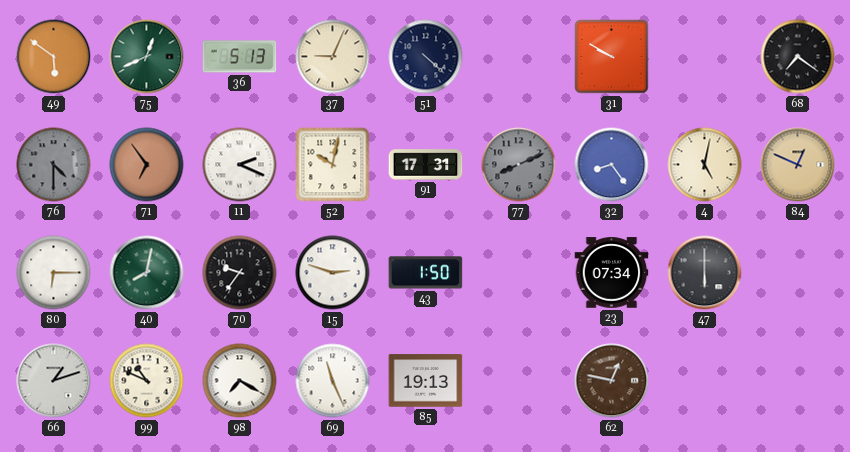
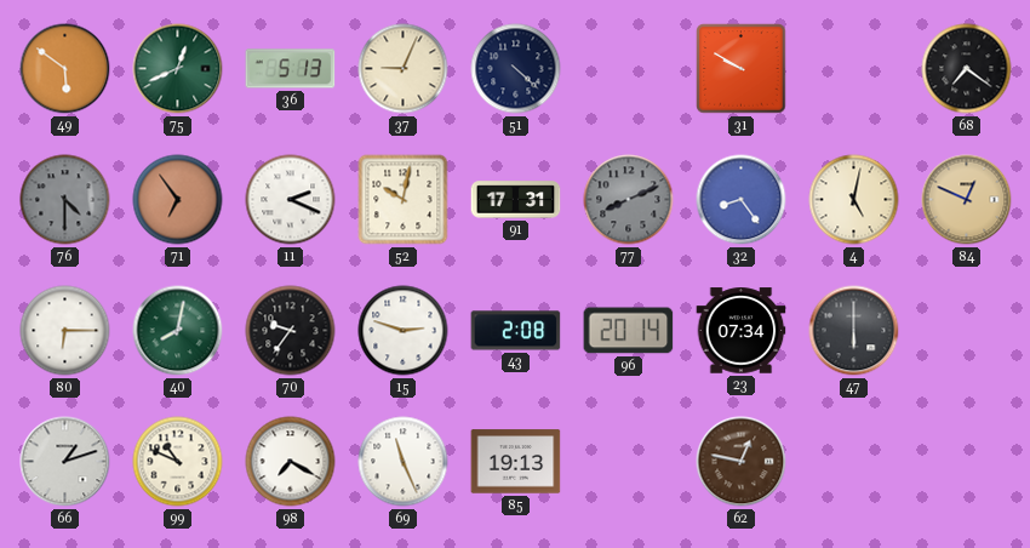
43: 1:50 -> 2:08
96: none -> 20:14
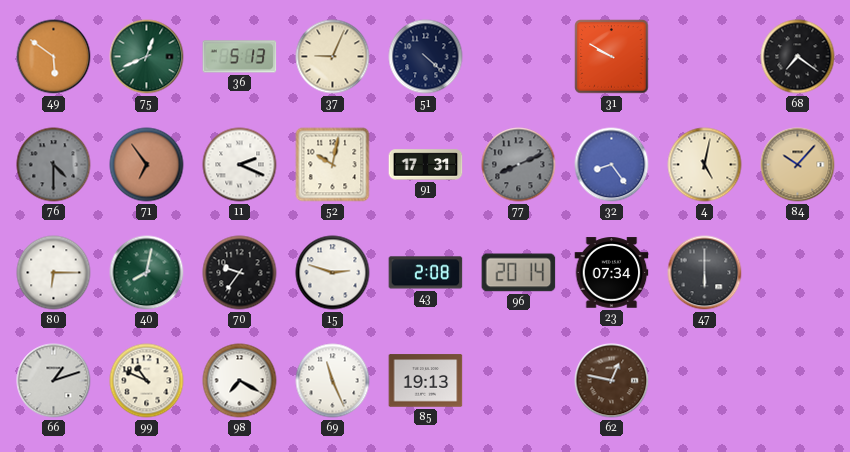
84: 12:49 -> 10:07
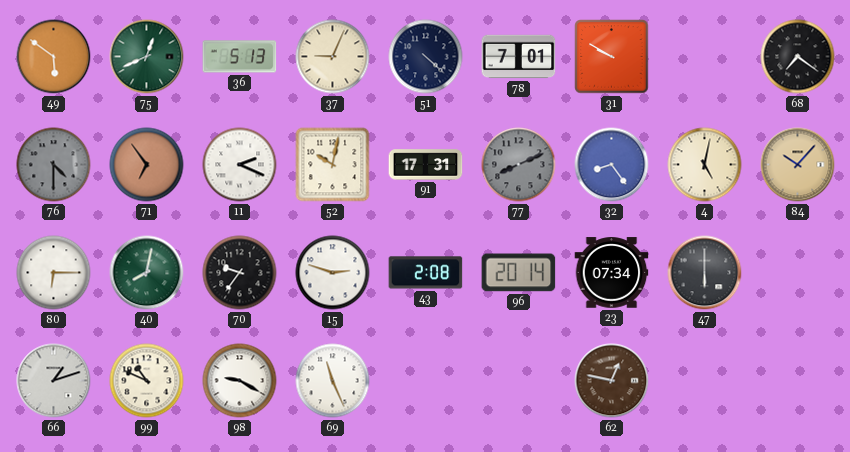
78: none -> 7:01
98: 7:20 -> 9:20
85: 19:13 -> none
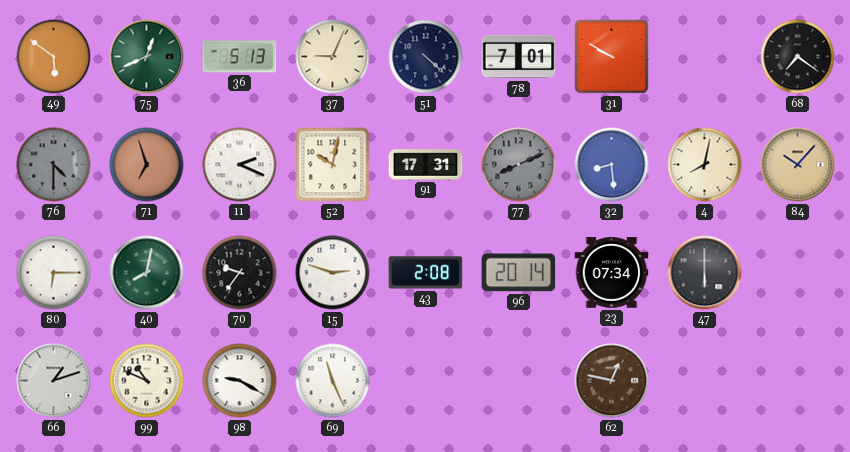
71: 6:54 -> 6:57
32: 8:24 -> 8:29
4: 5:02 -> 8:02
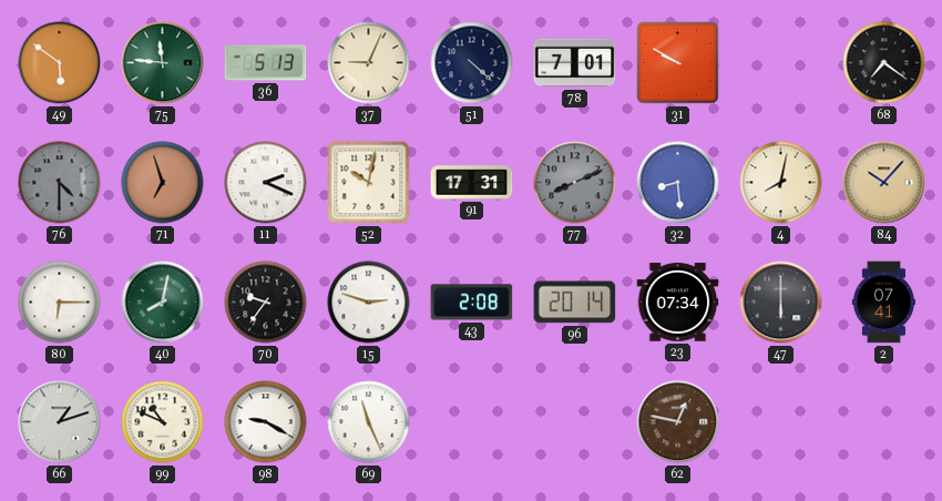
75: 12:41 -> 11:46
2: none -> 07:41
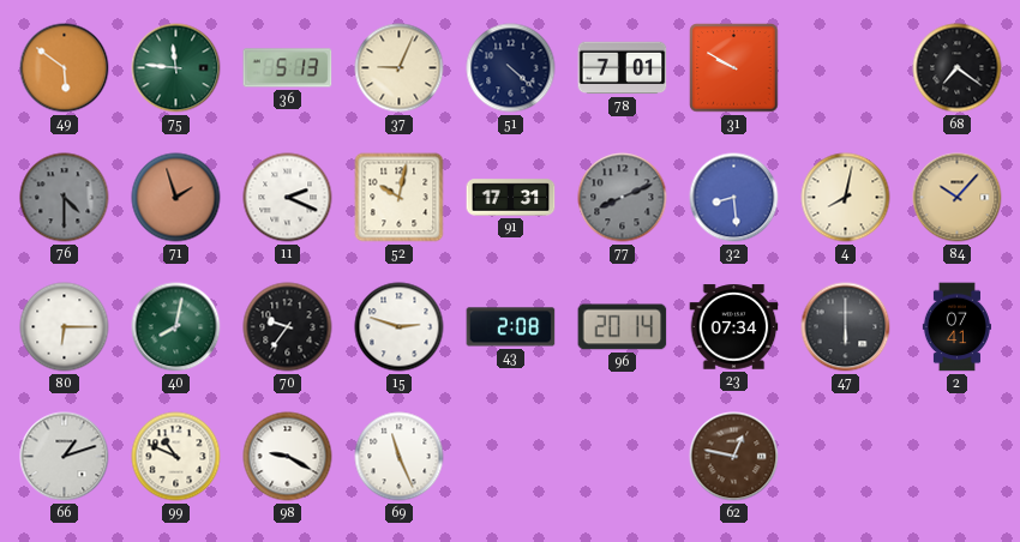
71: 6:57 -> 1:57
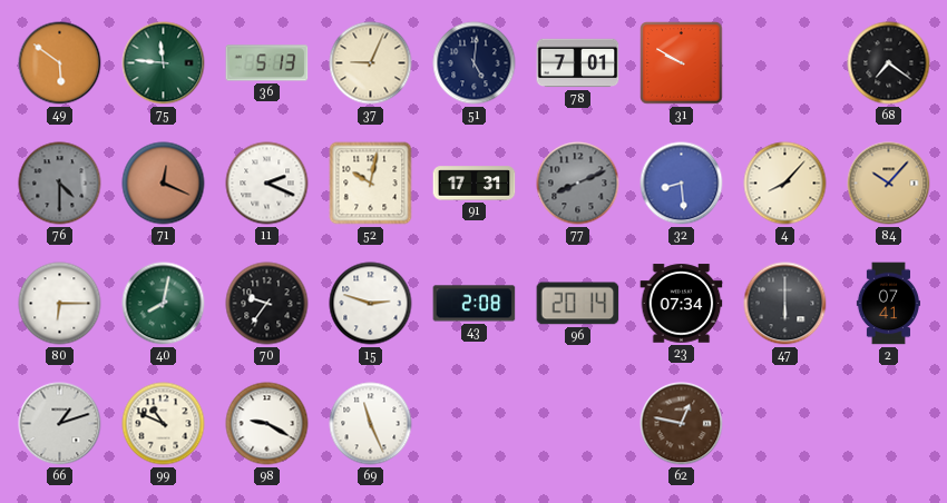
51: 4:22 -> 5:01
71: 1:57 -> 12:19
4: 8:02 -> 8:07
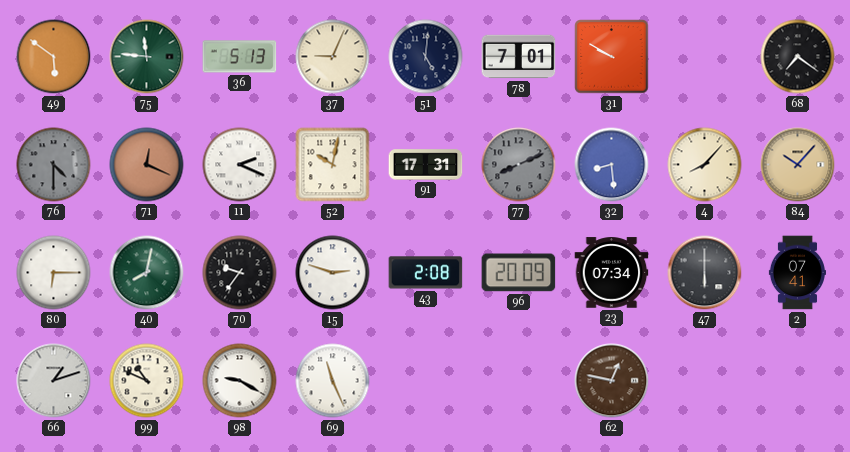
96: 20:14 -> 20:09
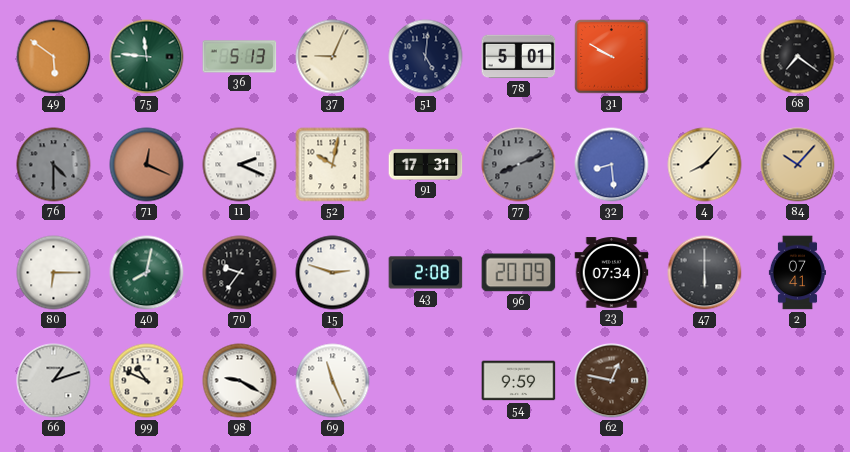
78: 7:01 -> 5:01
54: none -> 9:59
